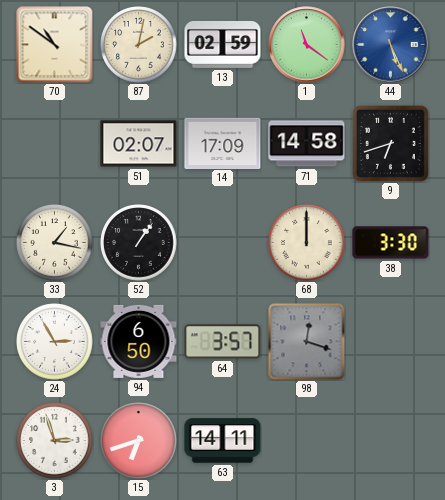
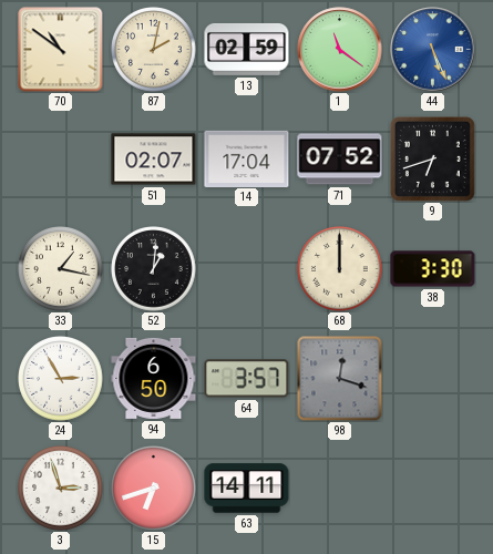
14: 17:09 -> 17:04
71: 14:58 -> 07:52
52: 1:06 -> 1:01
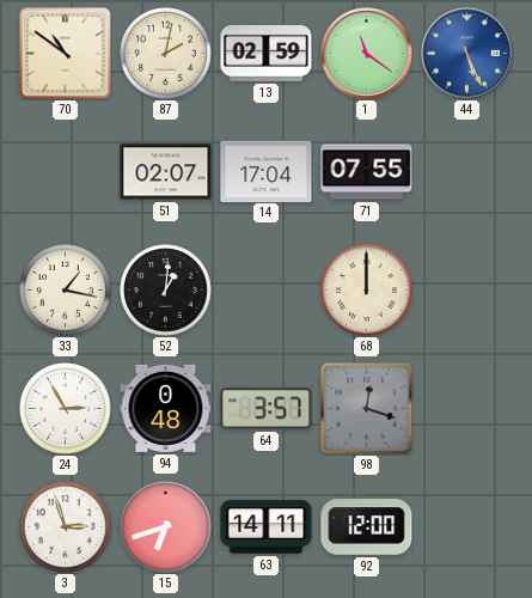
71: 07:52 -> 07:55
9: 6:42 -> none
38: 3:30 -> none
94: 6:50 -> 0:48
92: none -> 12:00
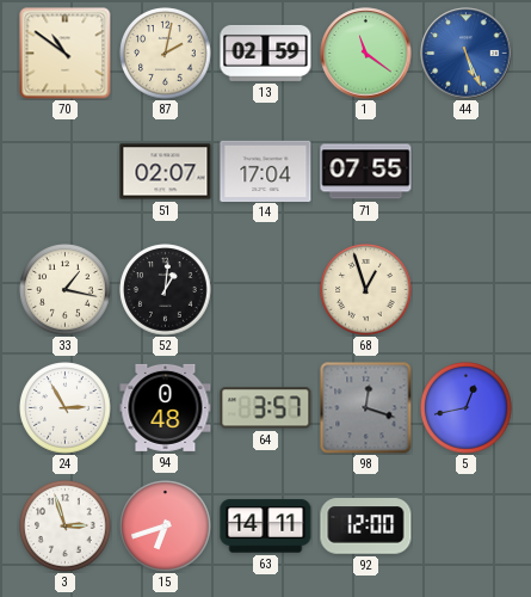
68: 12:00 -> 12:57
5: none -> 12:43
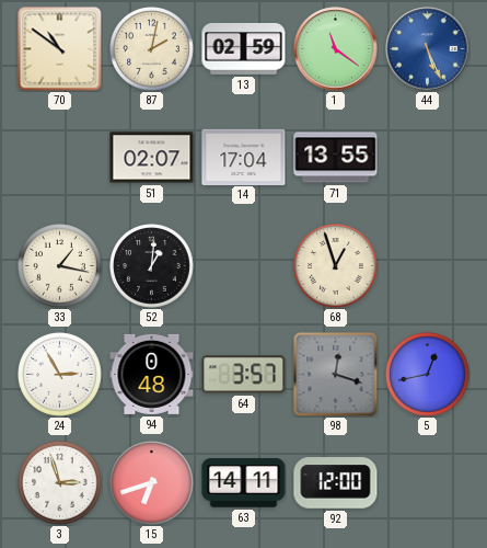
71: 07:55 -> 13:55
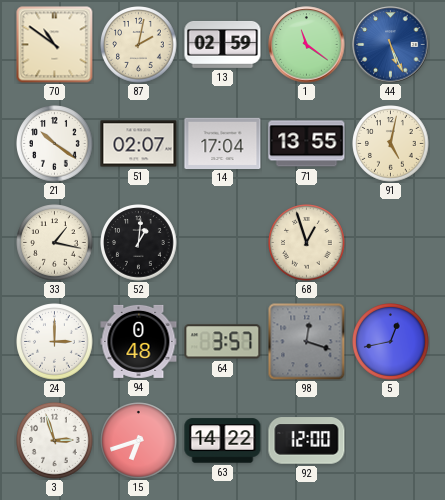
21: none -> 10:21
91: none -> 5:02
24: 2:55 -> 3:00
63: 14:11 -> 14:22
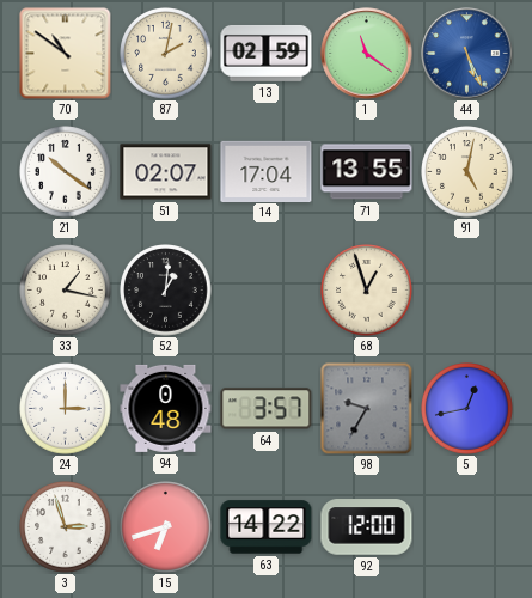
98: 12:18 -> 9:35
